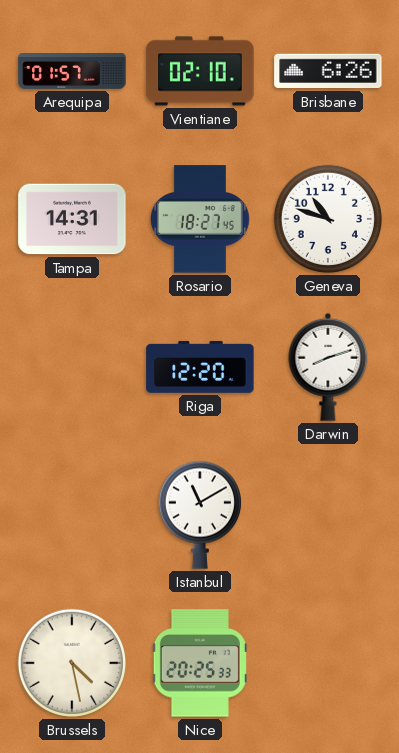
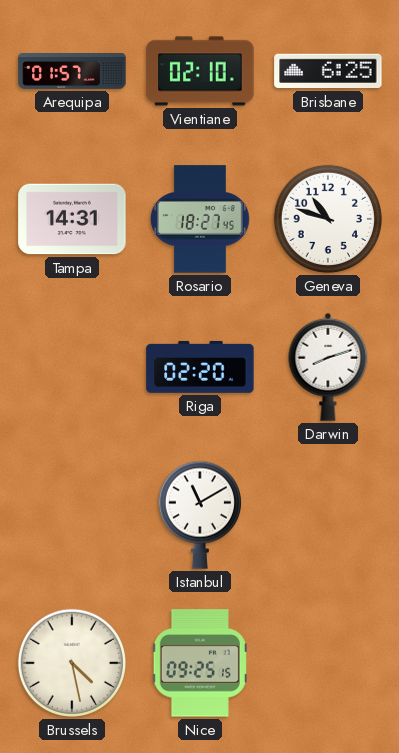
Brisbane: 6:26 -> 6:25
Riga: 12:20 -> 02:20
Nice: 20:25 -> 09:25
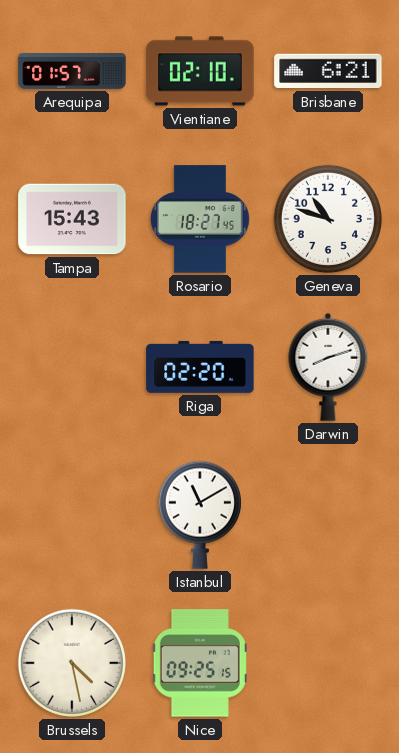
Brisbane: 6:25 -> 6:21
Tampa: 14:31 -> 15:43
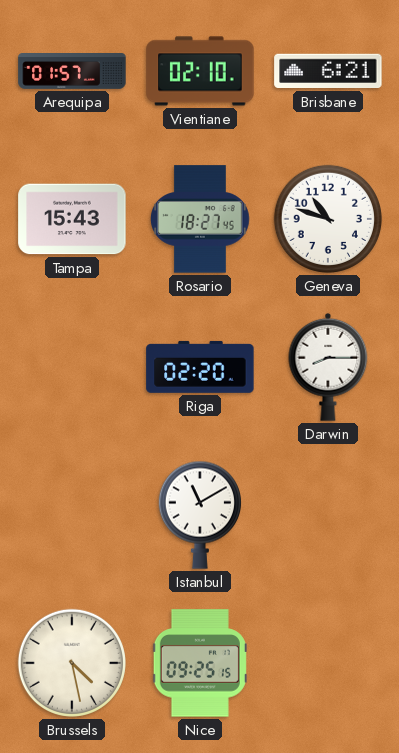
Darwin: 8:12 -> 8:15
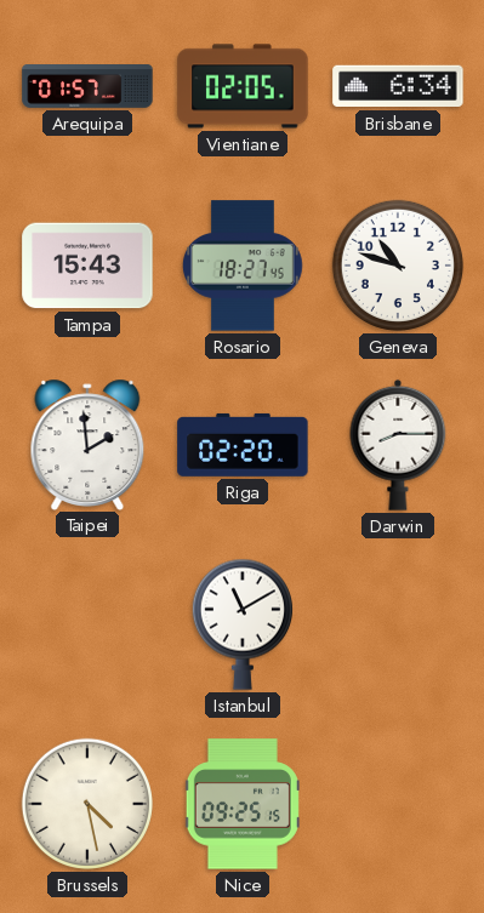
Vientiane: 02:10 -> 02:05
Brisbane: 6:21 -> 6:34
Taipei: none -> 1:59
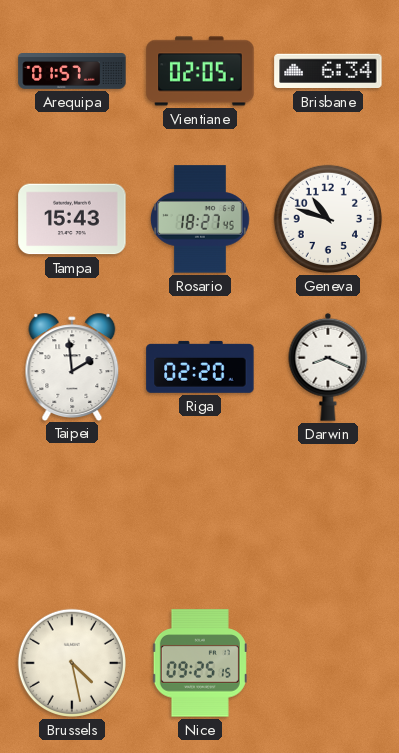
Darwin: 8:15 -> 8:19
Istanbul: 11:10 -> none
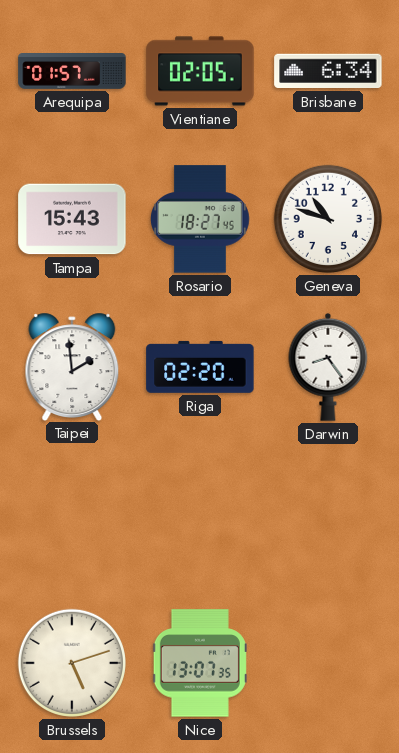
Darwin: 8:19 -> 8:24
Brussels: 4:28 -> 5:12
Nice: 09:25 -> 13:07
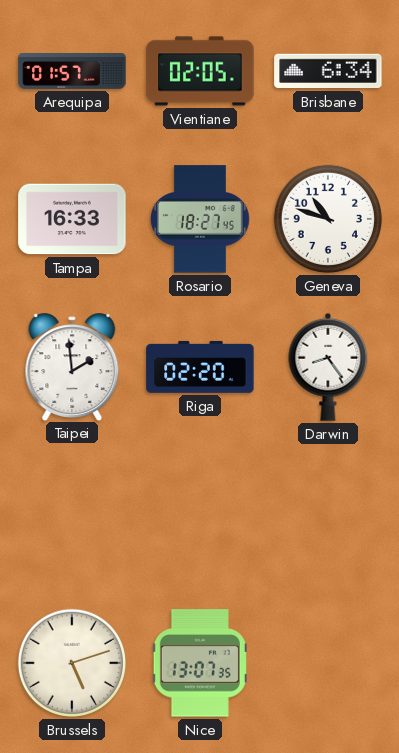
Tampa: 15:43 -> 16:33
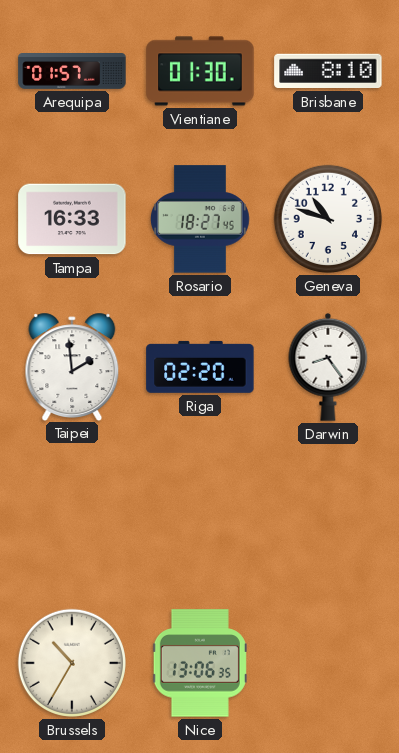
Vientiane: 02:05 -> 01:30
Brisbane: 6:34 -> 8:10
Brussels: 5:12 -> 10:35
Nice: 13:07 -> 13:06
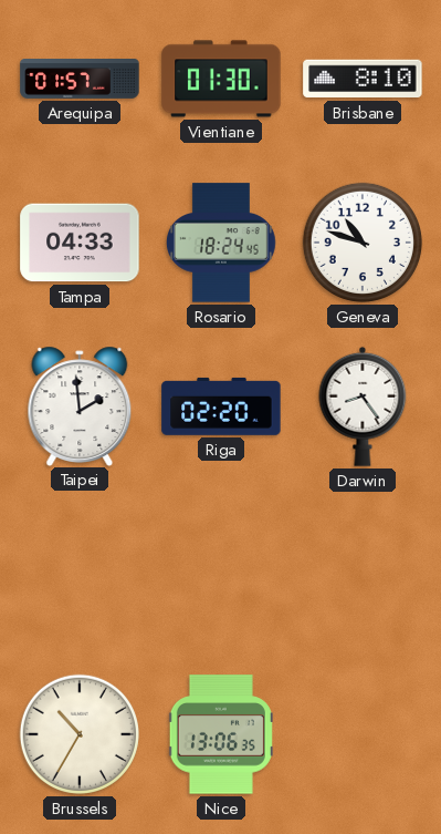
Tampa: 16:33 -> 04:33
Rosario: 18:27 -> 18:24
